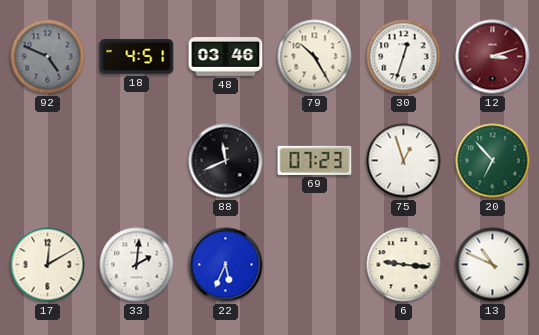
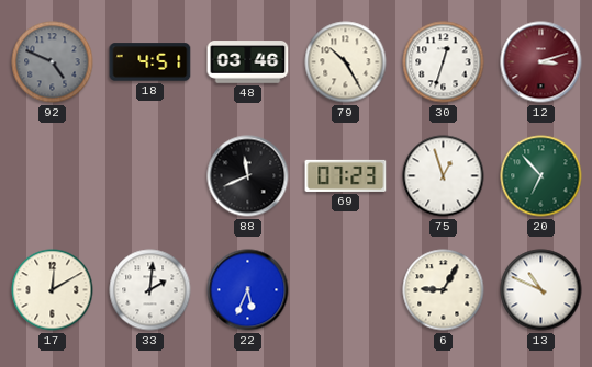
6: 9:16 -> 9:05
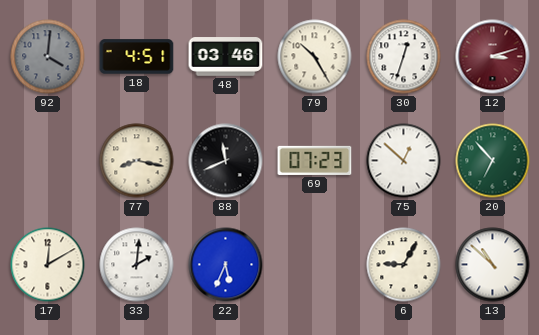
92: 4:49 -> 4:01
77: none -> 8:17
75: 12:57 -> 12:52
13: 10:49 -> 10:52
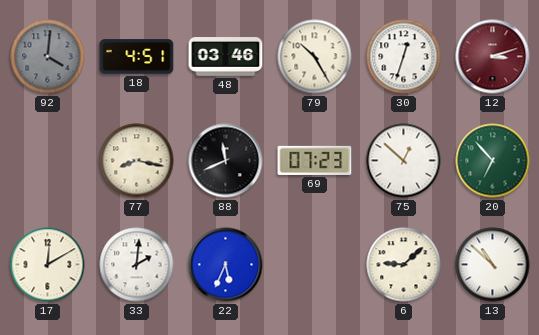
6: 9:05 -> 9:08
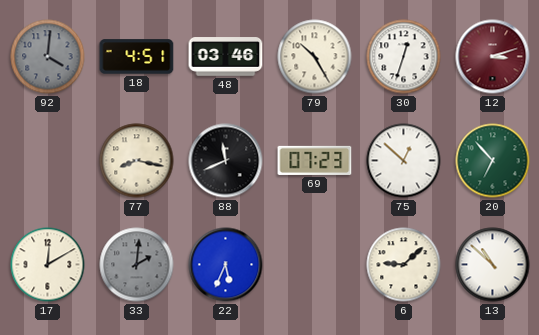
33 dial: white -> grey
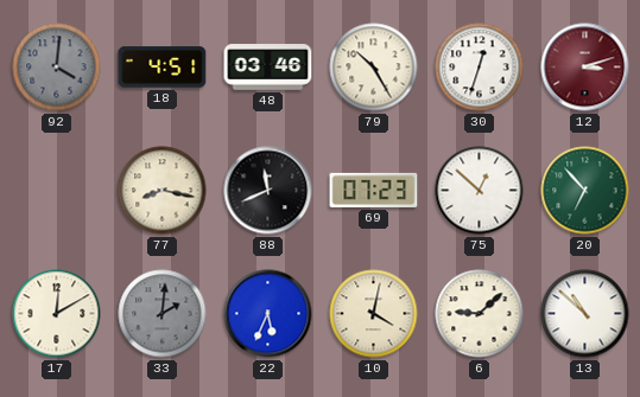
10: none -> 4:02
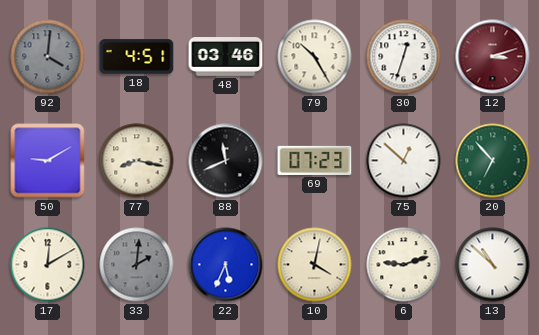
50: none -> 9:10
6: 9:08 -> 9:12
